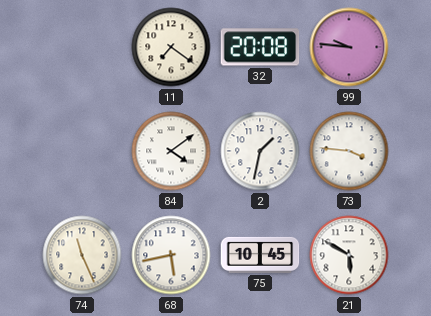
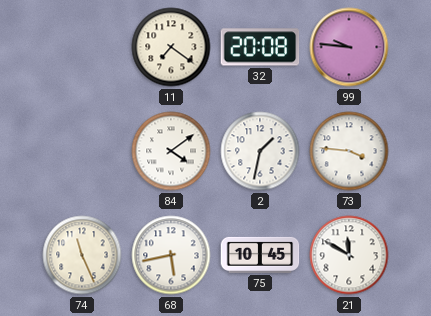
21: 5:50 -> 11:50
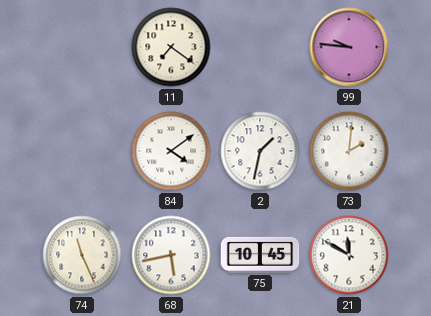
32: 20:08 -> none
73: 3:46 -> 2:01
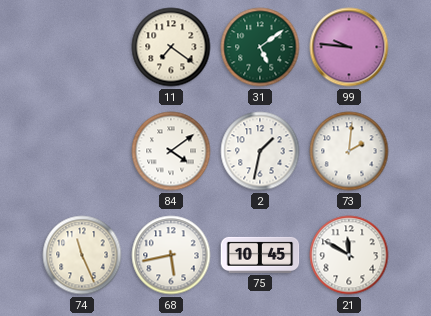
31: none -> 5:09
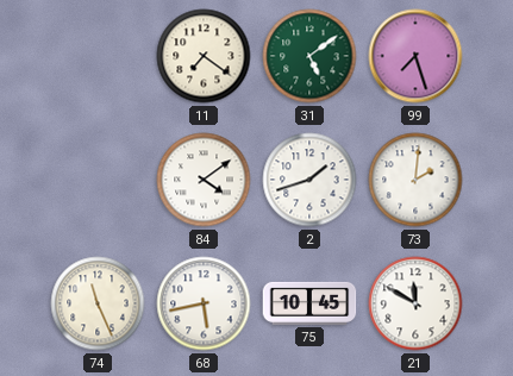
99: 9:46 -> 7:27
2: 1:32 -> 1:42
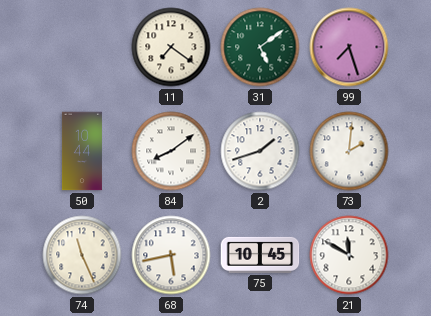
50: none -> 10:44
84: 4:09 -> 8:09
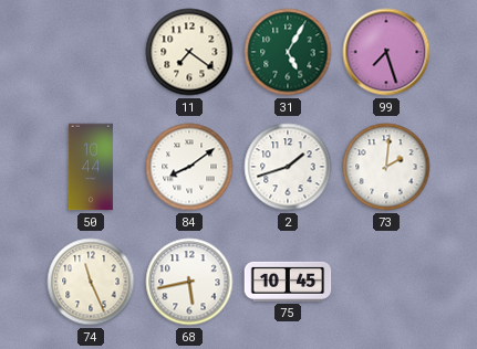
31: 5:09 -> 5:05
21: 11:50 -> none
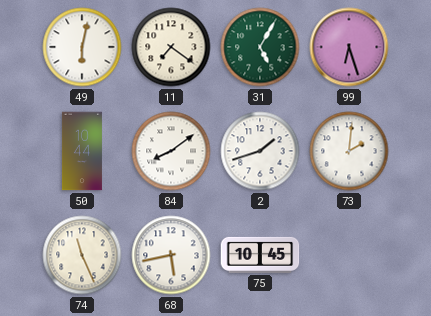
49: none -> 6:02
99: 7:27 -> 6:27
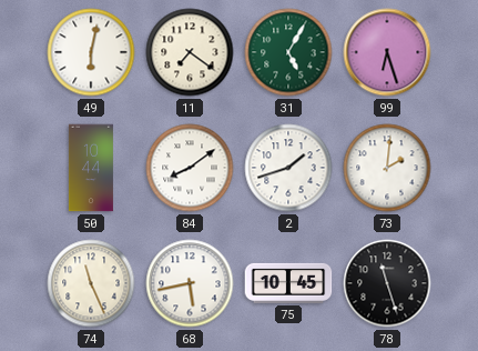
78: none -> 11:27
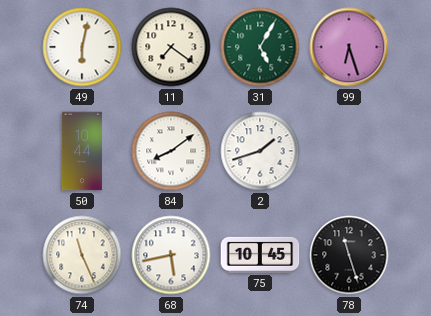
73: 2:01 -> none
